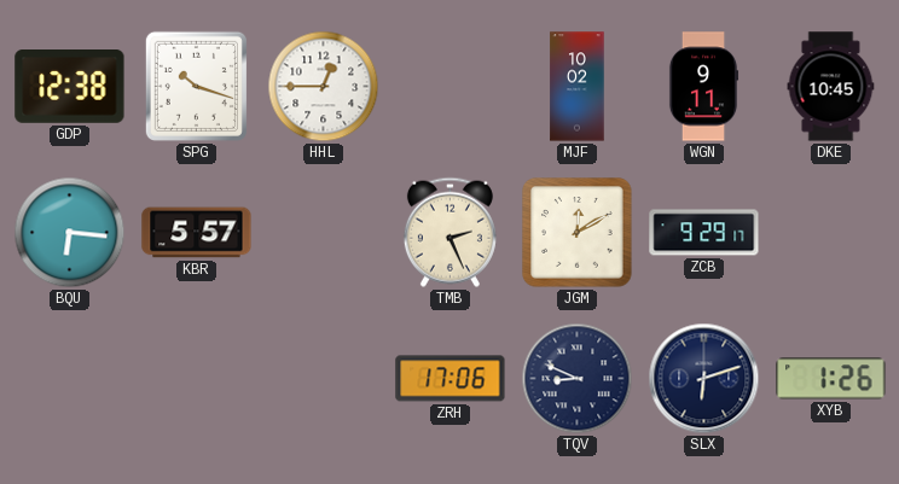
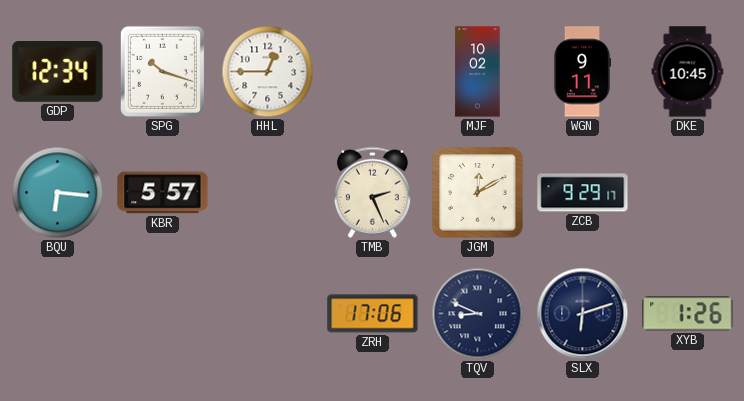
GDP: 12:38 -> 12:34
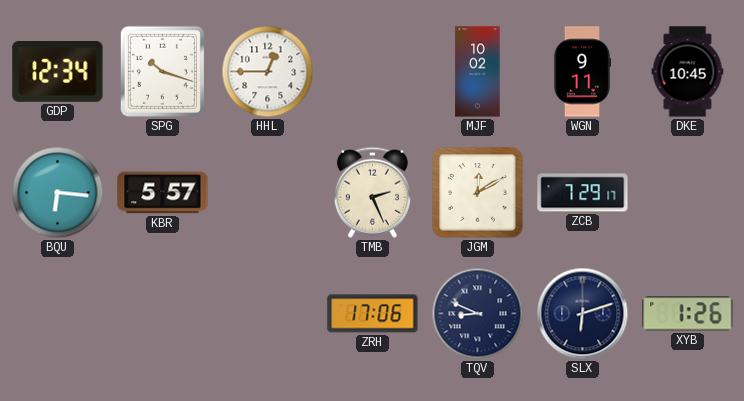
ZCB: 9:29 -> 7:29
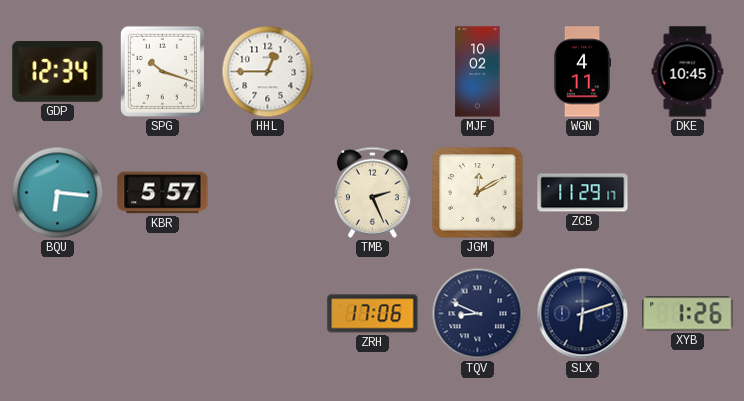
WGN: 9:11 -> 4:11
ZCB: 7:29 -> 11:29
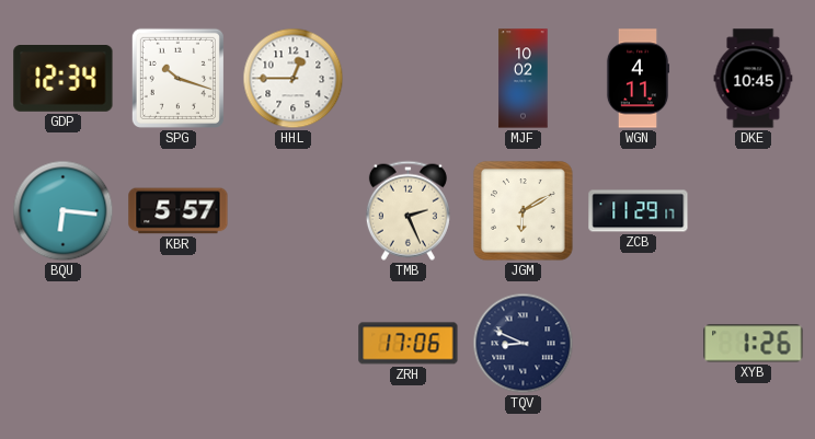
JGM: 12:10 -> 6:10
SLX: 6:12 -> none
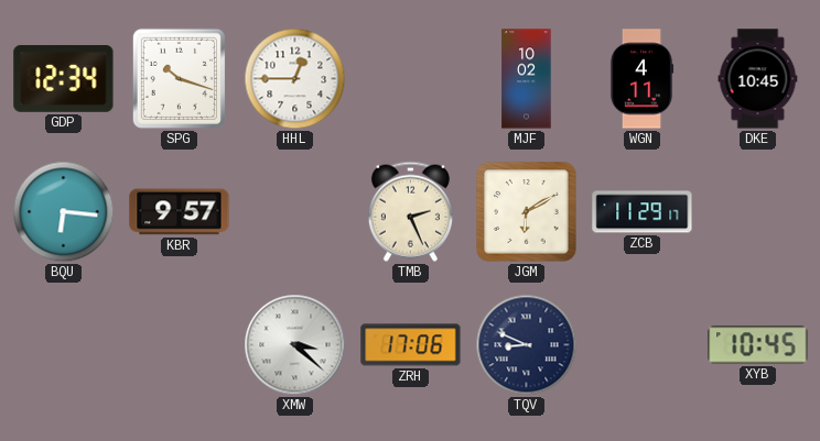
KBR: 5:57 -> 9:57
XMW: none -> 3:22
XYB: 1:26 -> 10:45
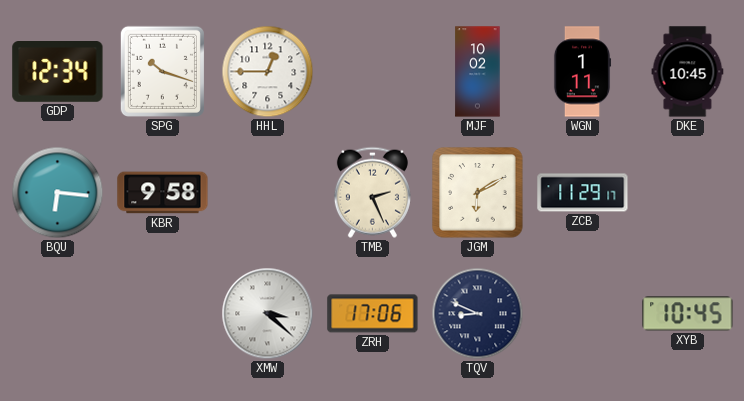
WGN: 4:11 -> 1:11
KBR: 9:57 -> 9:58
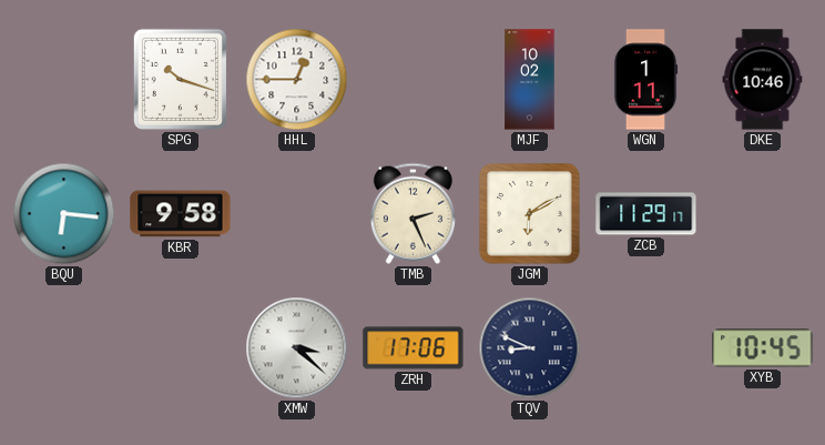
GDP: 12:34 -> none
DKE: 10:45 -> 10:46
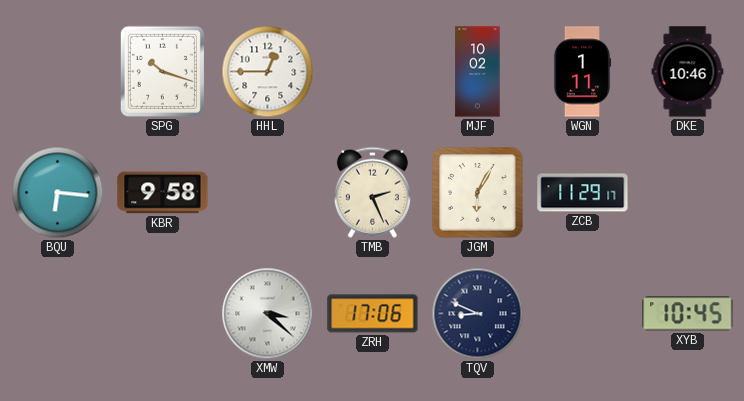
JGM: 6:10 -> 6:05
